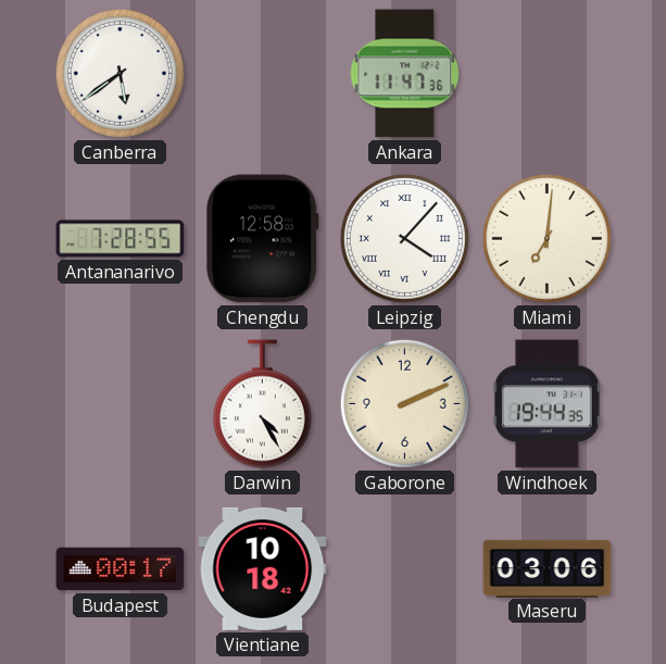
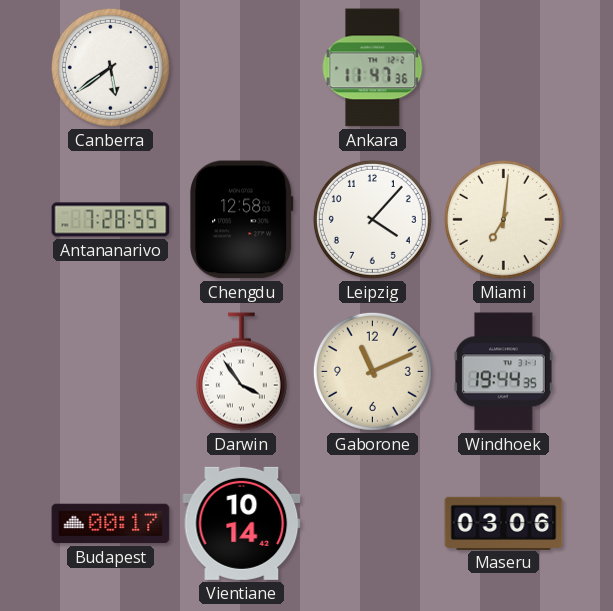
Leipzig numerals: Roman -> Arabic
Darwin: 4:25 -> 3:54
Gaborone: 2:11 -> 11:11
Vientiane: 10:18 -> 10:14
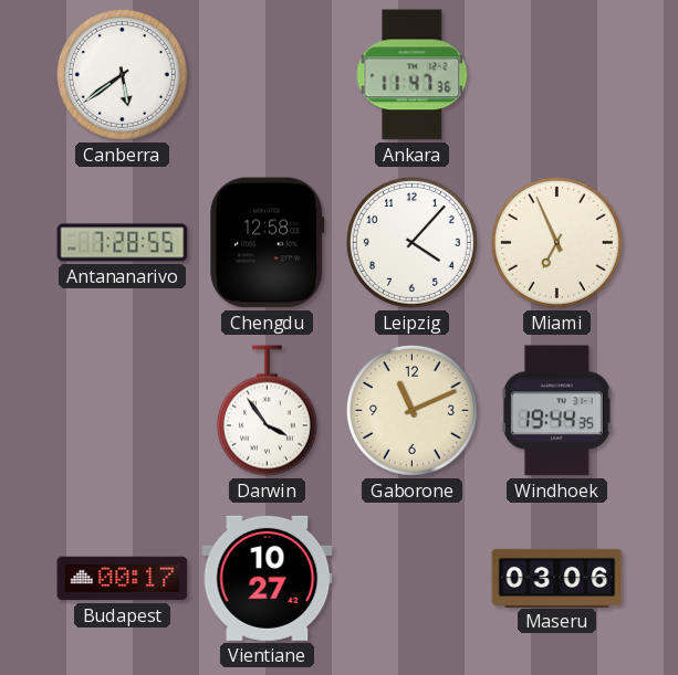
Miami: 7:01 -> 6:56
Vientiane: 10:14 -> 10:27
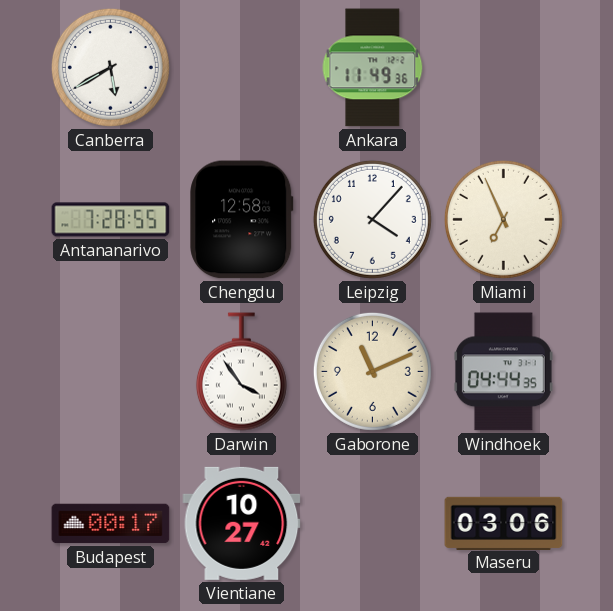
Canberra: 5:39 -> 5:40
Ankara: 11:47 -> 11:49
Windhoek: 19:44 -> 04:44
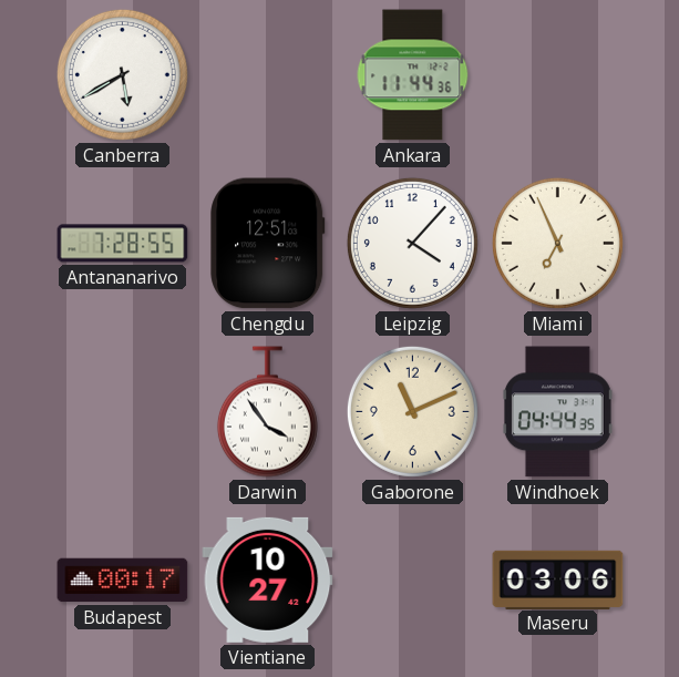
Ankara: 11:49 -> 11:44
Chengdu: 12:58 -> 12:51
